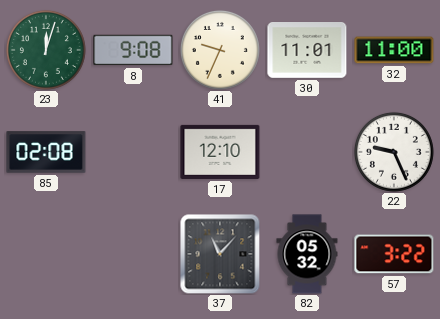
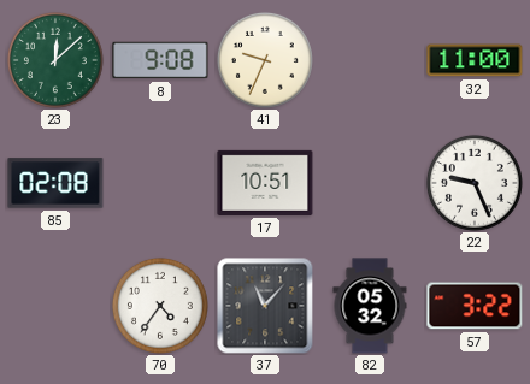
23: 12:03 -> 12:08
30: 11:01 -> none
17: 12:10 -> 10:51
70: none -> 4:36
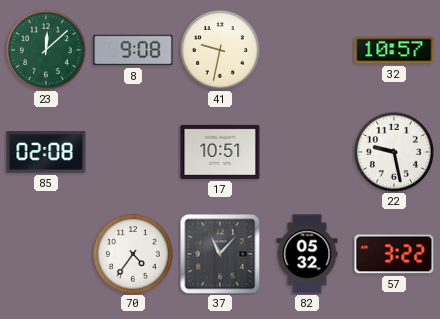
41: 9:34 -> 9:32
32: 11:00 -> 10:57
22: 9:26 -> 9:28
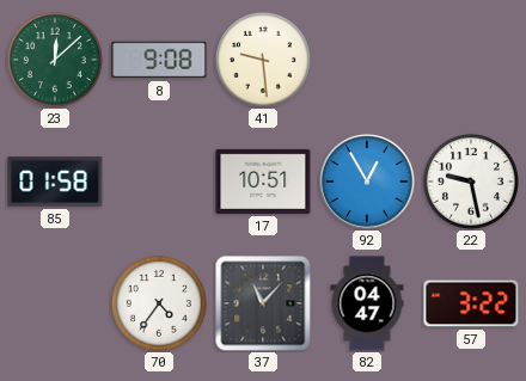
41: 9:32 -> 9:29
32: 10:57 -> none
85: 02:08 -> 01:58
92: none -> 12:55
82: 05:32 -> 04:47
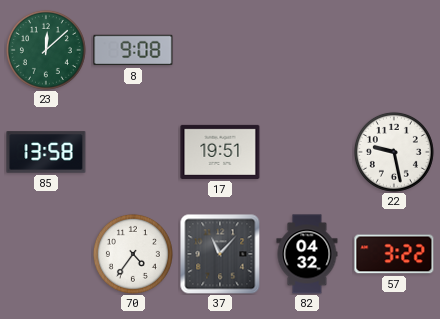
41: 9:29 -> none
85: 01:58 -> 13:58
17: 10:51 -> 19:51
92: 12:55 -> none
82: 04:47 -> 04:32
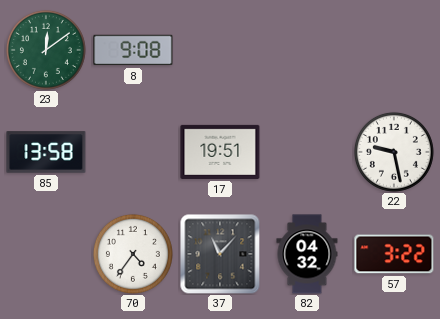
23: 12:08 -> 12:09
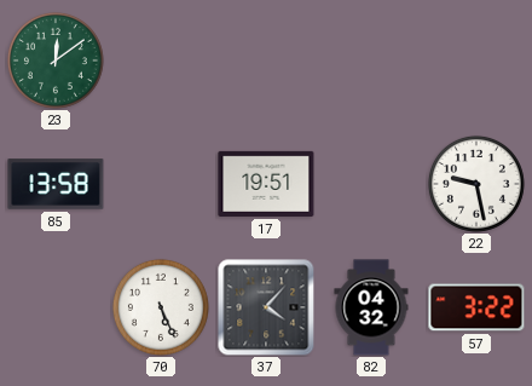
8: 9:08 -> none
70: 4:36 -> 5:26
37: 11:07 -> 4:07
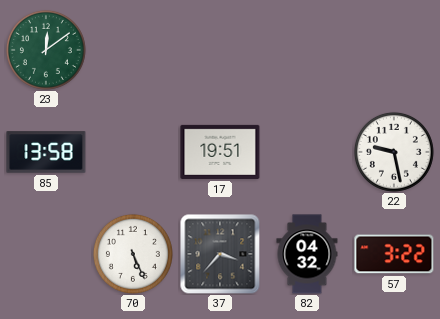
37: 4:07 -> 3:37
